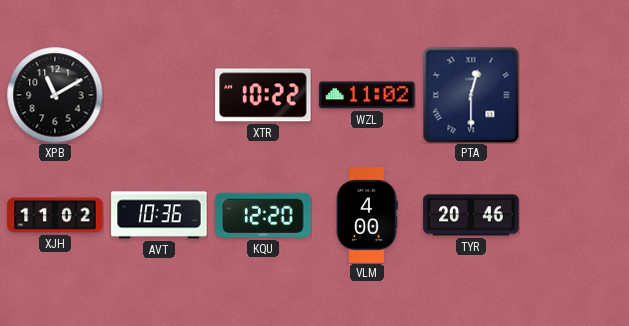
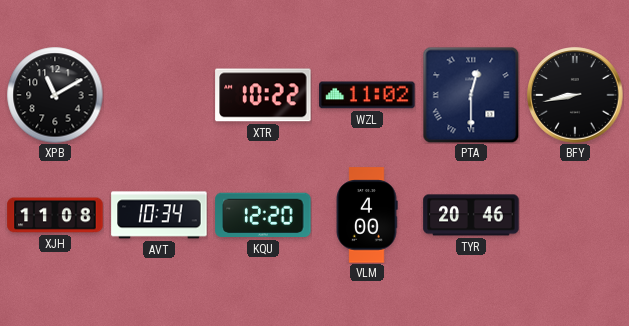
BFY: none -> 8:43
XJH: 11:02 -> 11:08
AVT: 10:36 -> 10:34
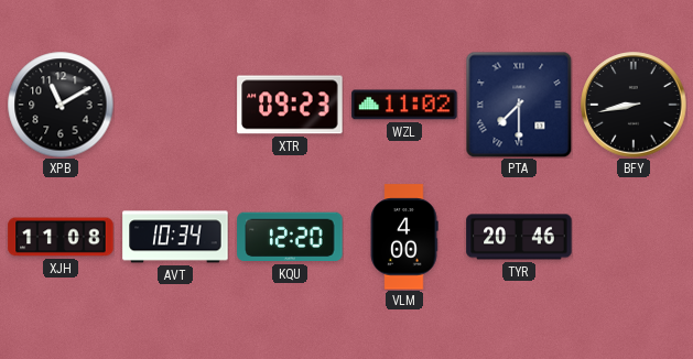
XTR: 10:22 -> 09:23
PTA: 12:30 -> 7:30
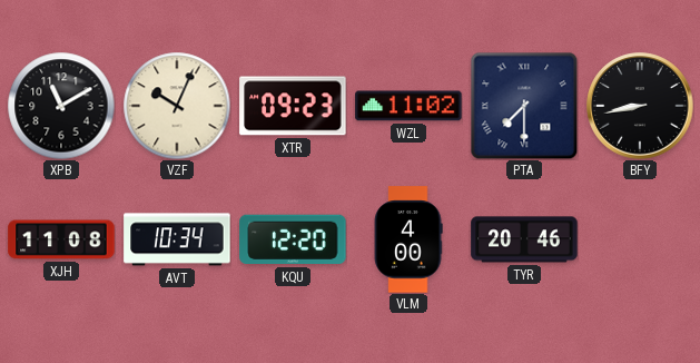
VZF: none -> 10:04
